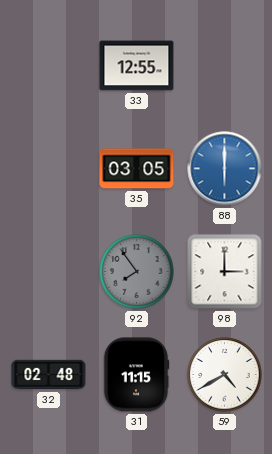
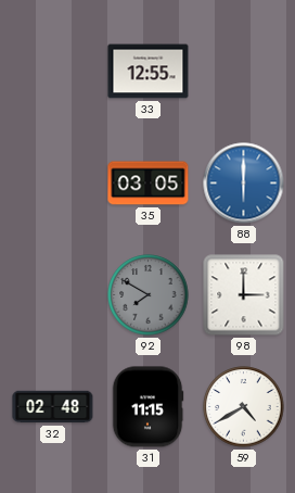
92: 7:54 -> 7:50
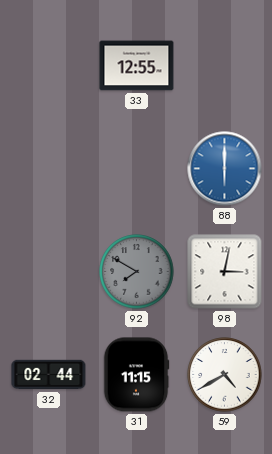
35: 03:05 -> none
98: 3:00 -> 3:02
32: 02:48 -> 02:44
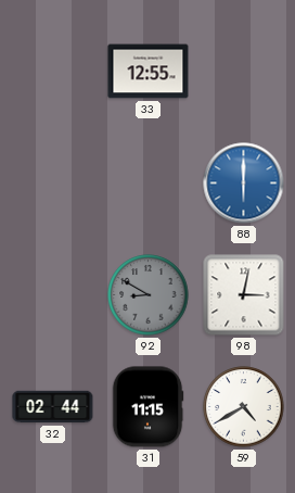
92: 7:50 -> 8:50
